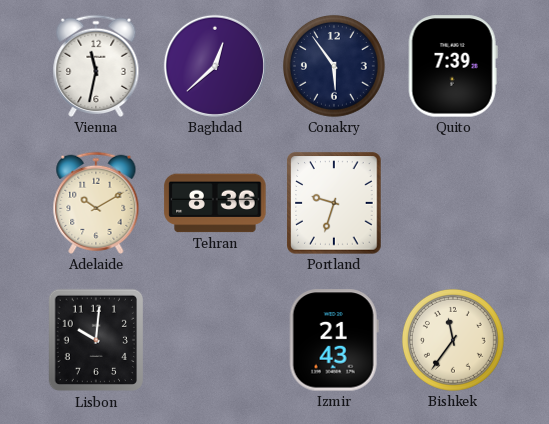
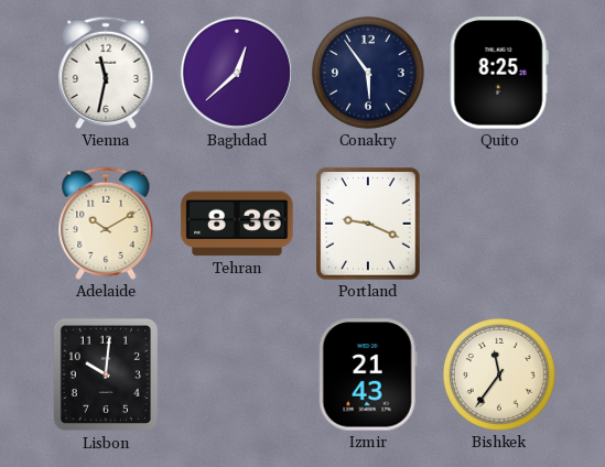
Quito: 7:39 -> 8:25
Portland: 9:33 -> 9:19
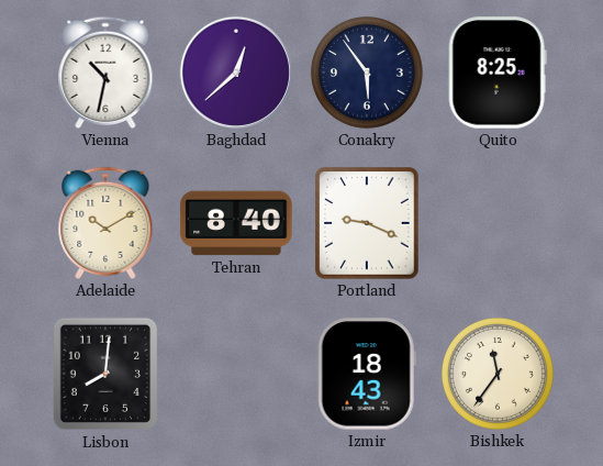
Vienna: 11:32 -> 10:32
Tehran: 8:36 -> 8:40
Lisbon: 10:01 -> 8:01
Izmir: 21:43 -> 18:43
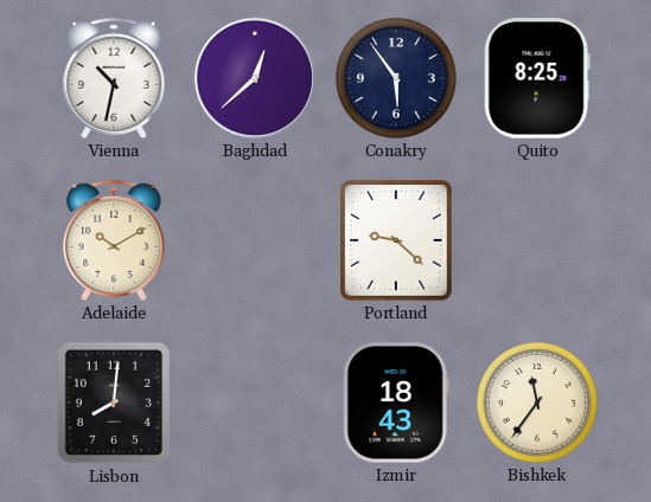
Tehran: 8:40 -> none
Portland: 9:19 -> 9:22
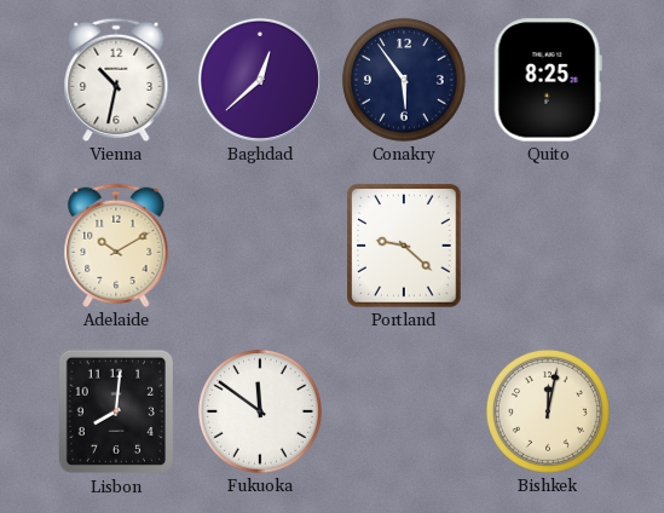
Fukuoka: none -> 11:51
Izmir: 18:43 -> none
Bishkek: 11:36 -> 12:02
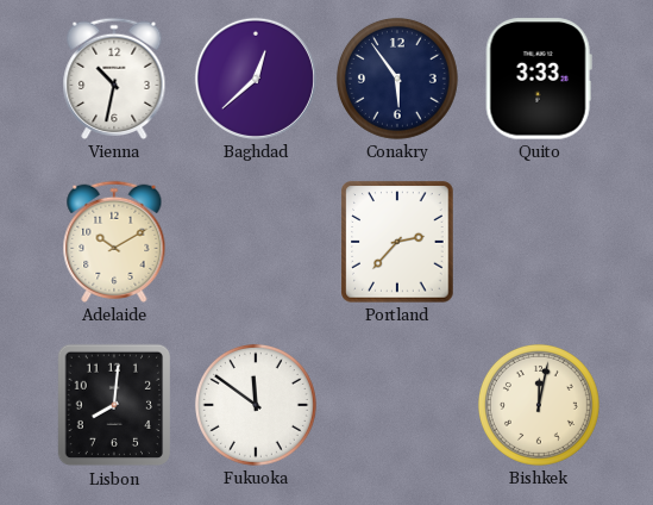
Quito: 8:25 -> 3:33
Portland: 9:22 -> 2:37
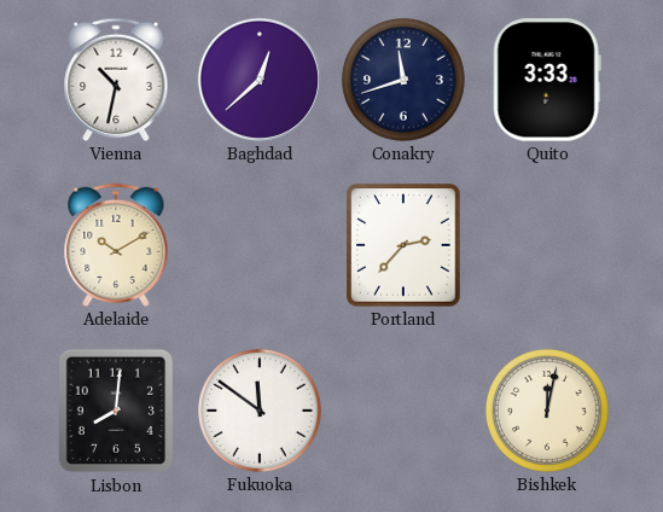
Conakry: 5:54 -> 11:42
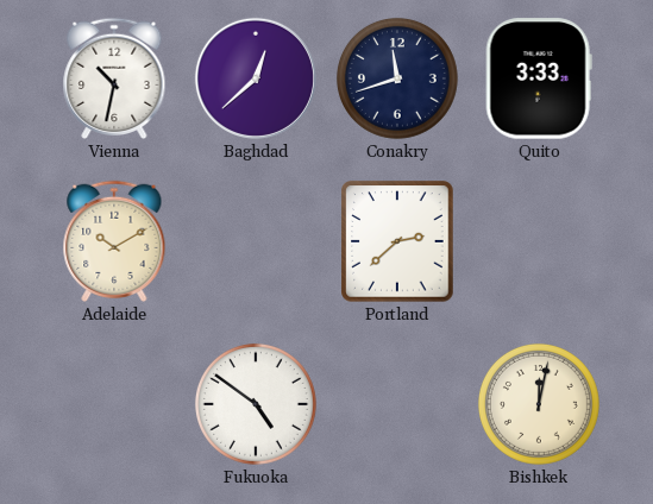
Portland: 2:37 -> 2:38
Lisbon: 8:01 -> none
Fukuoka: 11:51 -> 4:51
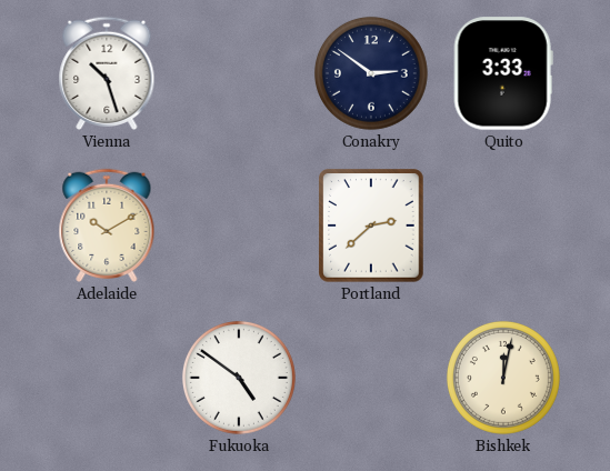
Vienna: 10:32 -> 10:27
Baghdad: 12:38 -> none
Conakry: 11:42 -> 2:51
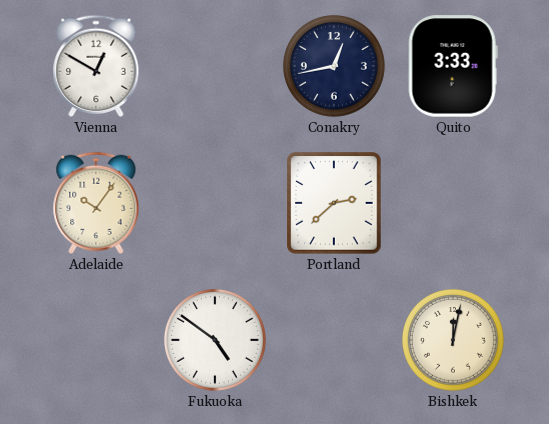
Vienna: 10:27 -> 12:50
Conakry: 2:51 -> 12:43
Adelaide: 10:10 -> 10:06
